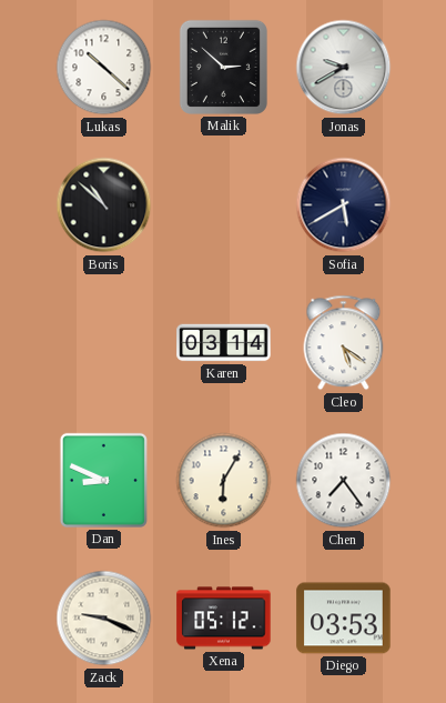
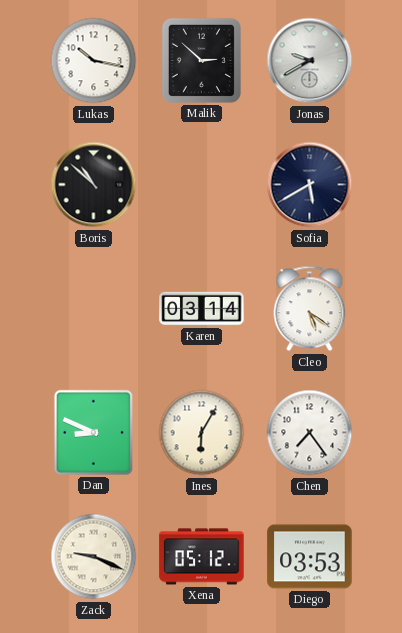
Lukas: 10:22 -> 10:17
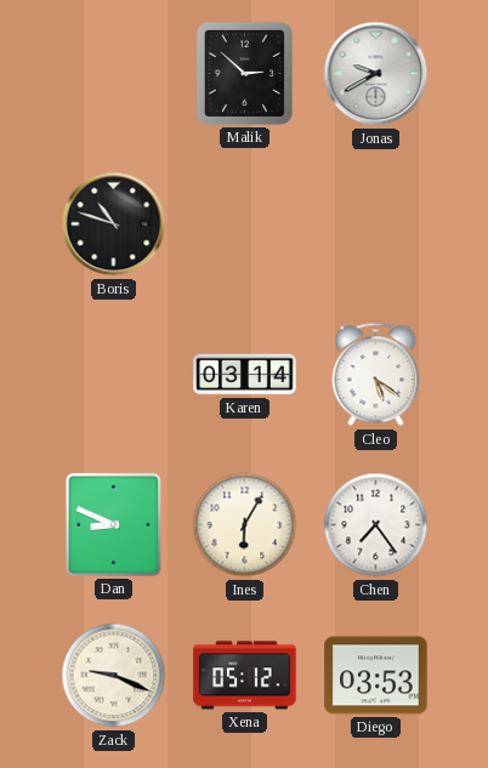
Lukas: 10:17 -> none
Boris: 10:52 -> 10:48
Sofia: 5:40 -> none
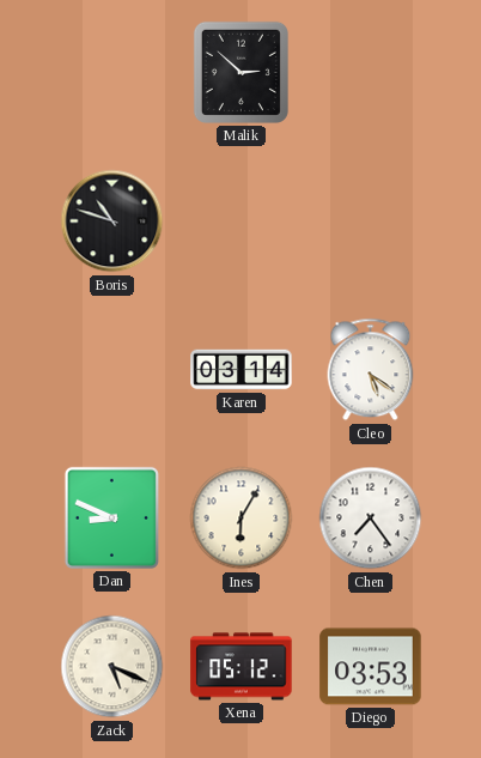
Jonas: 9:40 -> none
Zack: 9:19 -> 5:19
